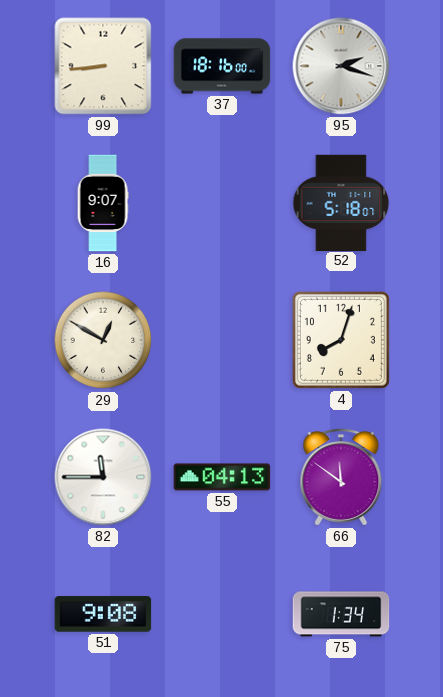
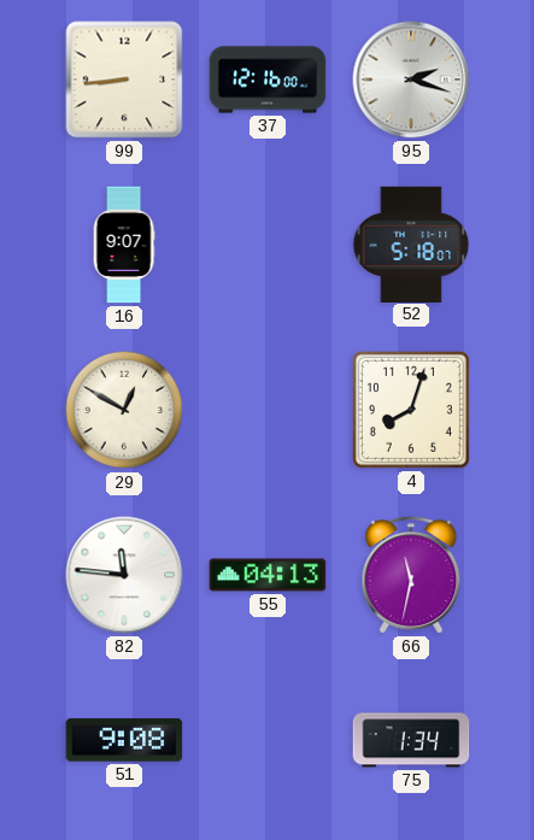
37: 18:16 -> 12:16
82: 11:45 -> 11:46
66: 11:51 -> 11:32
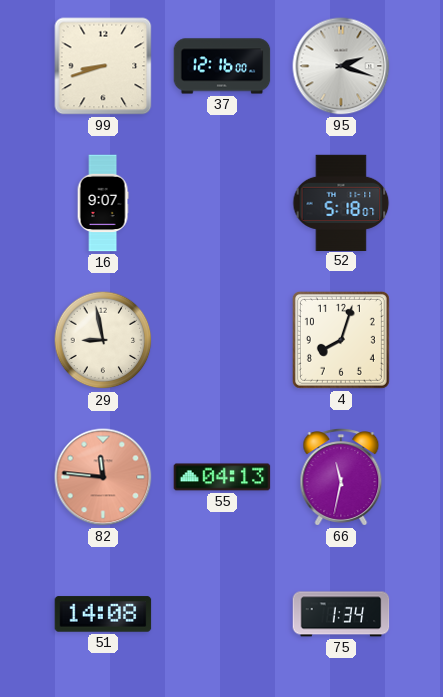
99: 8:44 -> 8:42
29: 12:50 -> 8:58
82 dial: white -> salmon
51: 9:08 -> 14:08
